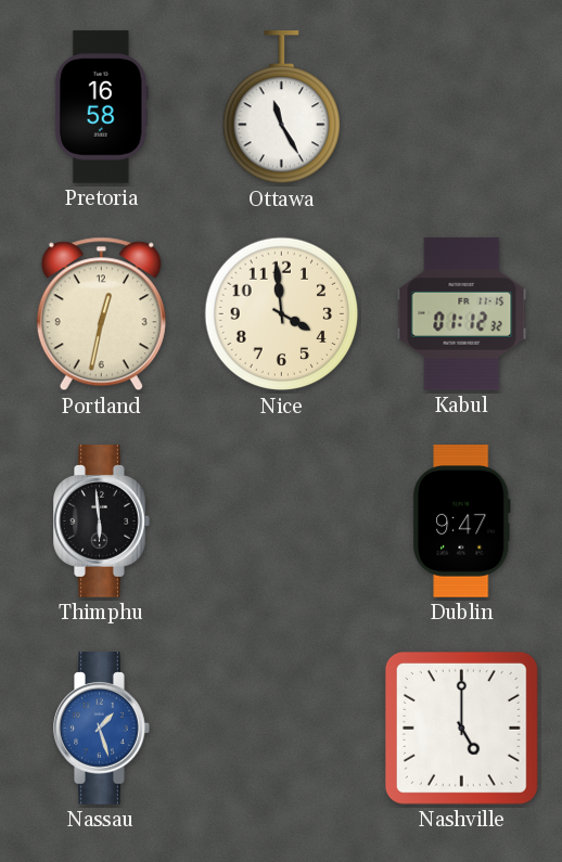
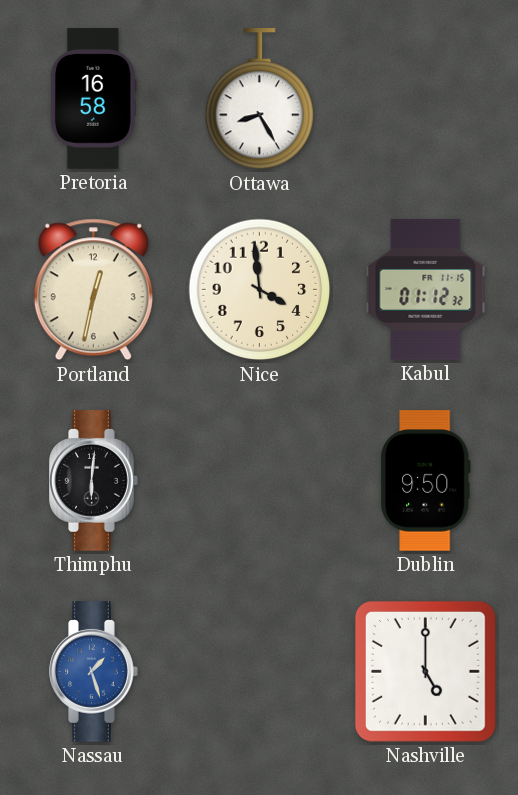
Ottawa: 11:25 -> 8:25
Thimphu: 5:59 -> 6:01
Dublin: 9:47 -> 9:50
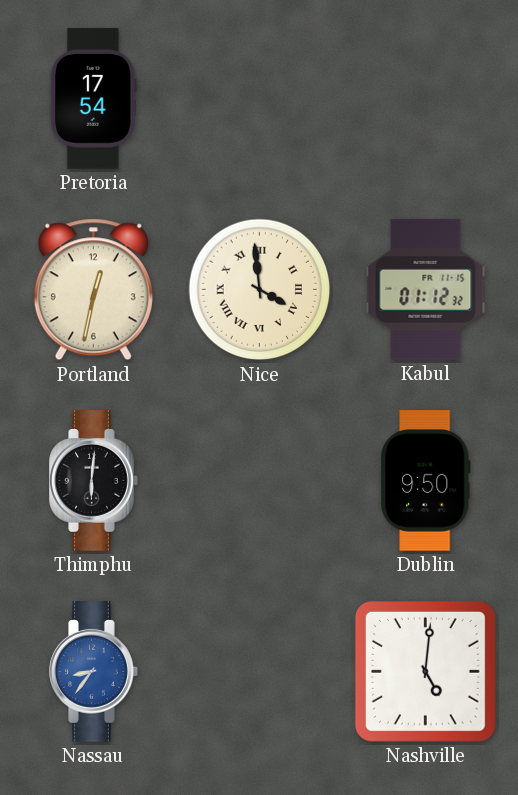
Pretoria: 16:58 -> 17:54
Ottawa: 8:25 -> none
Nice numerals: Arabic -> Roman
Nassau: 1:27 -> 8:36
Nashville: 5:00 -> 5:01
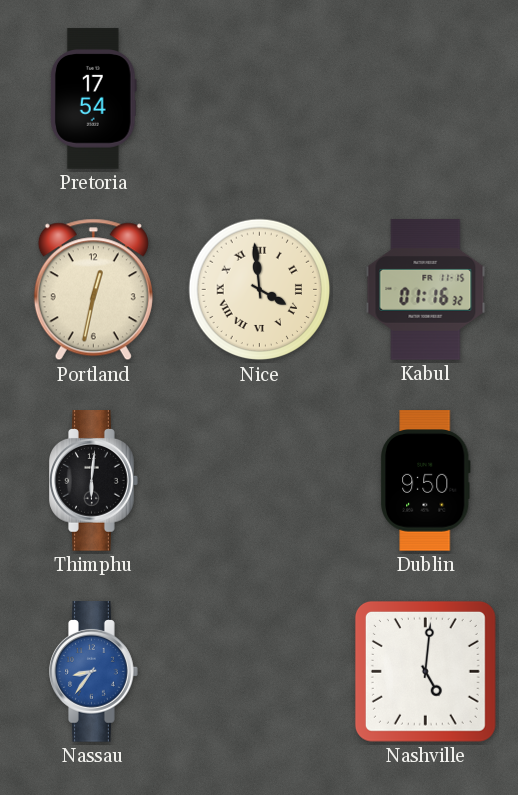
Kabul: 01:12 -> 01:16
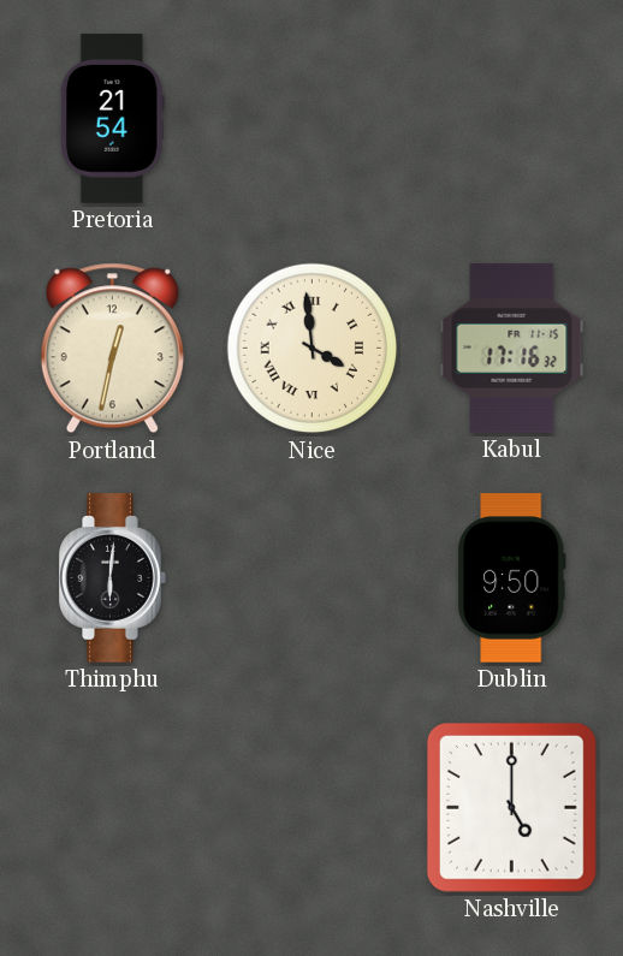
Pretoria: 17:54 -> 21:54
Kabul: 01:16 -> 17:16
Nassau: 8:36 -> none
Nashville: 5:01 -> 5:00
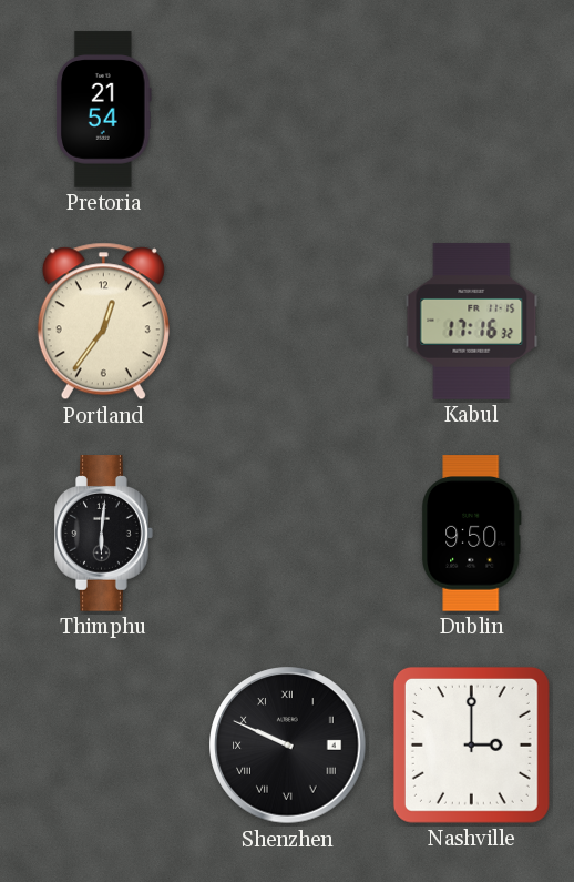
Portland: 12:32 -> 12:36
Nice: 3:59 -> none
Shenzhen: none -> 9:49
Nashville: 5:00 -> 3:00
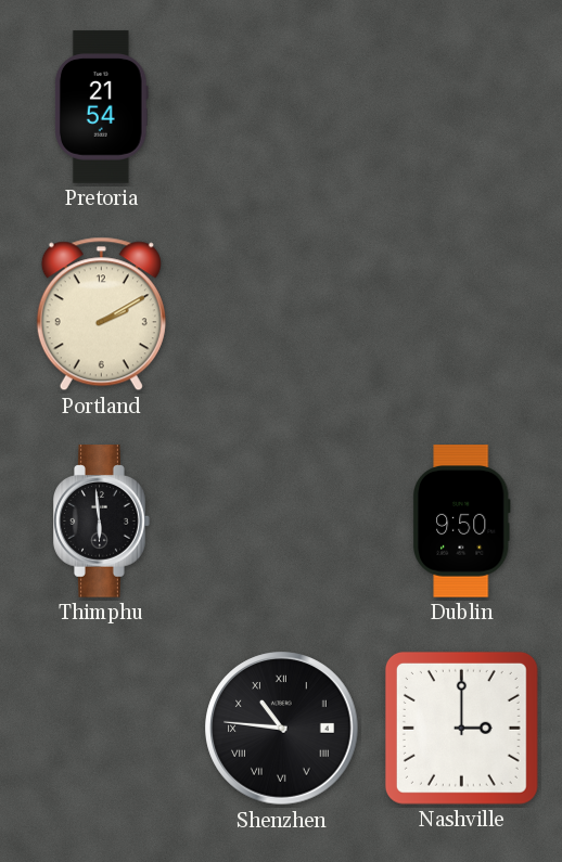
Portland: 12:36 -> 2:10
Kabul: 17:16 -> none
Thimphu: 6:01 -> 5:59
Shenzhen: 9:49 -> 10:46
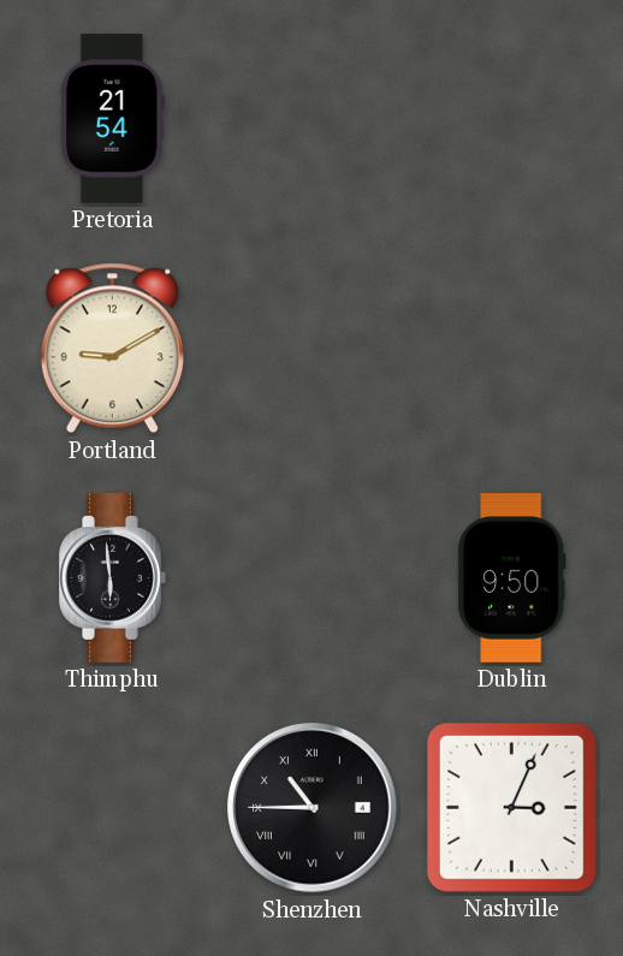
Portland: 2:10 -> 9:10
Shenzhen: 10:46 -> 10:45
Nashville: 3:00 -> 3:04
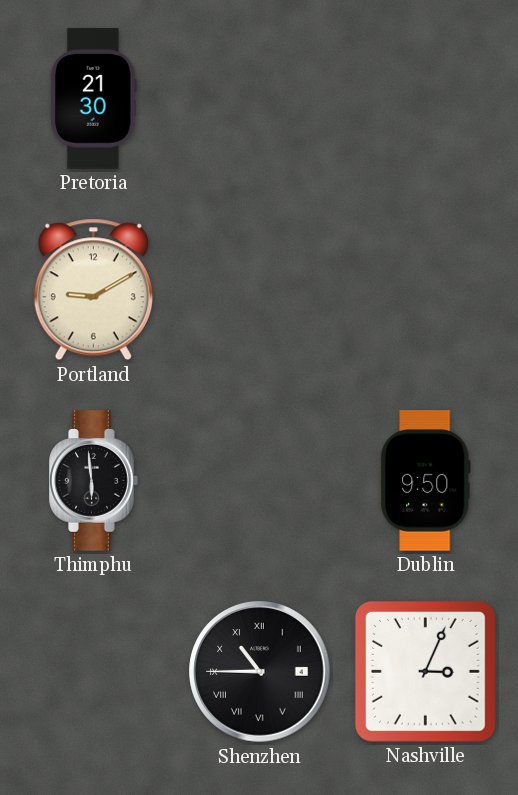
Pretoria: 21:54 -> 21:30
